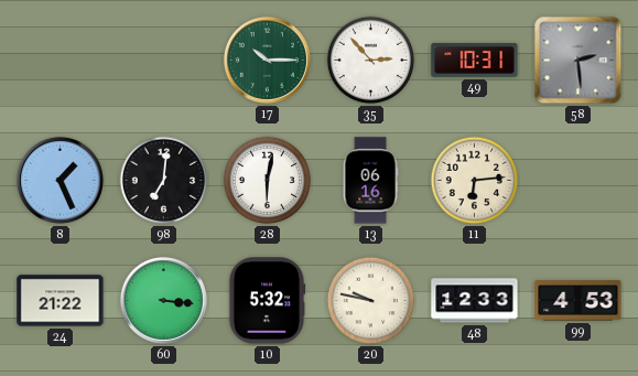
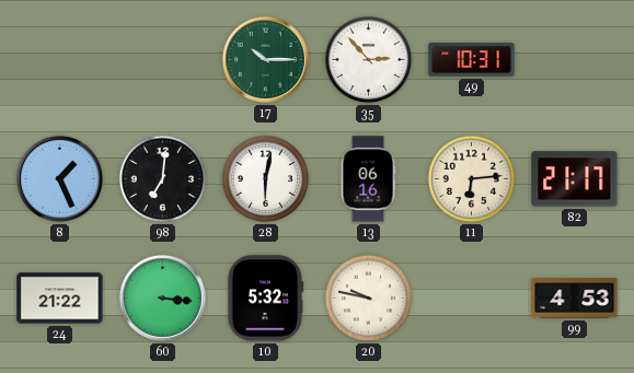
58: 2:29 -> none
82: none -> 21:17
48: 12:33 -> none
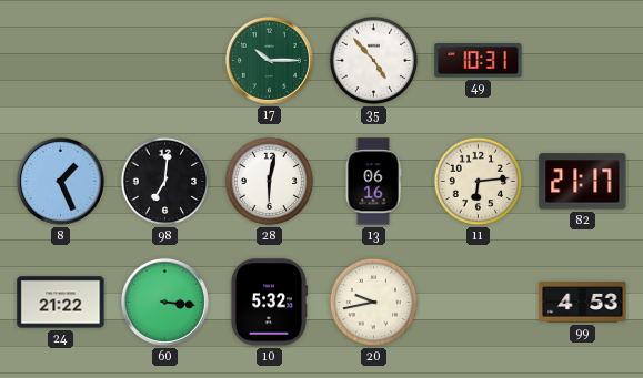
35: 2:53 -> 4:53
20: 9:47 -> 9:43
